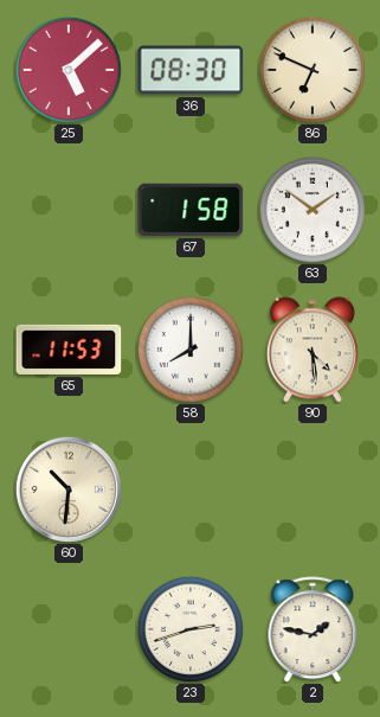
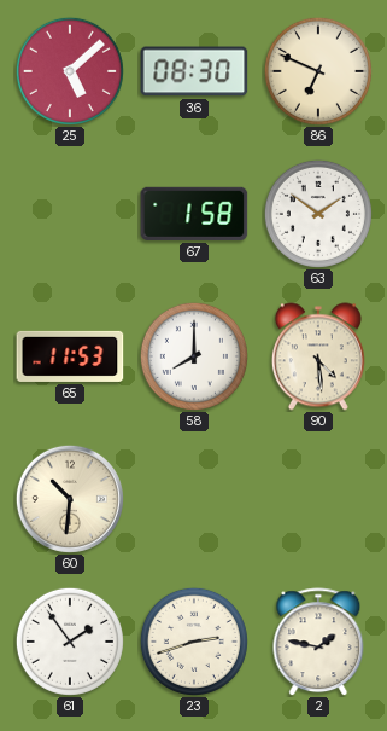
61: none -> 1:54
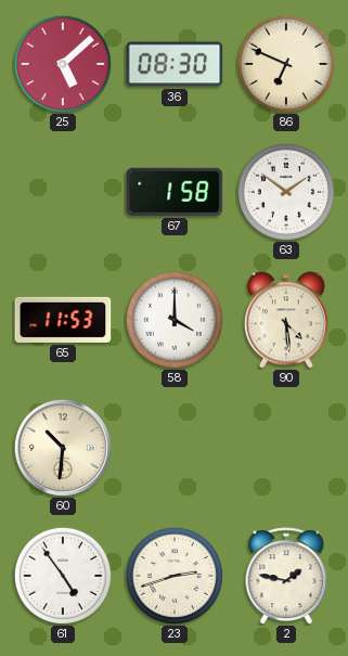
58: 8:00 -> 4:00
61: 1:54 -> 4:54
